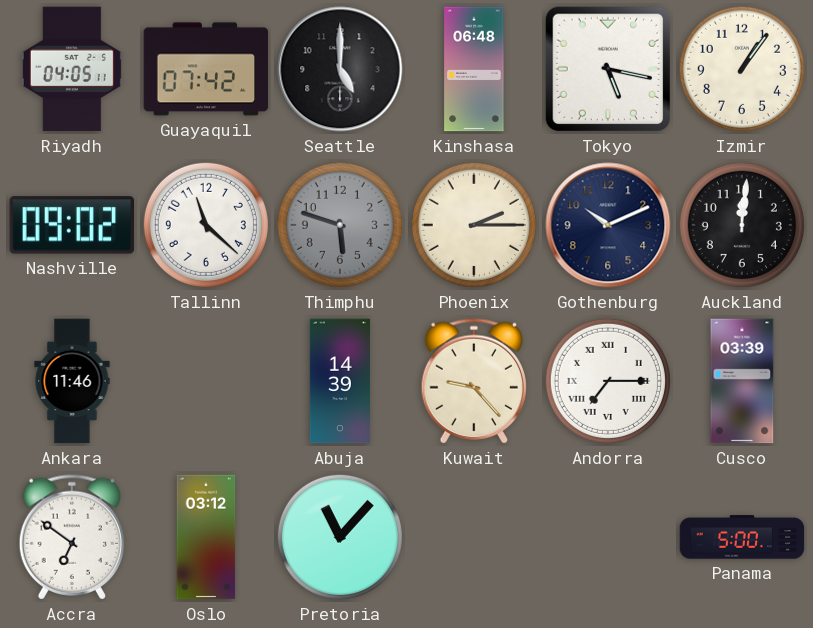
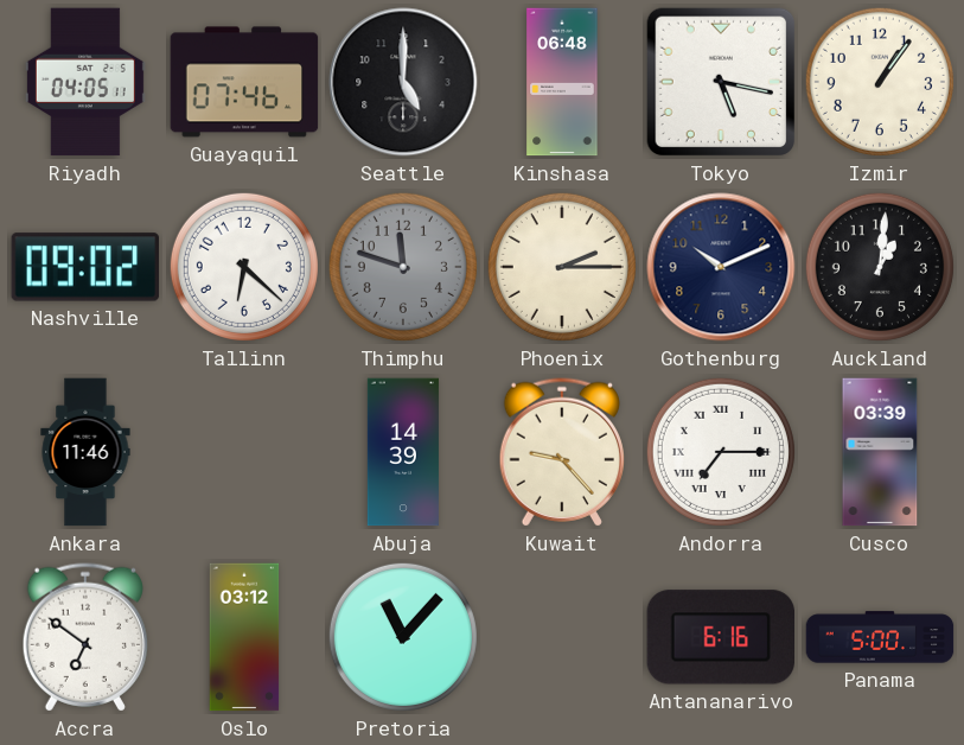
Guayaquil: 07:42 -> 07:46
Tallinn: 11:22 -> 6:22
Thimphu: 5:48 -> 11:48
Auckland: 12:01 -> 1:01
Antananarivo: none -> 6:16
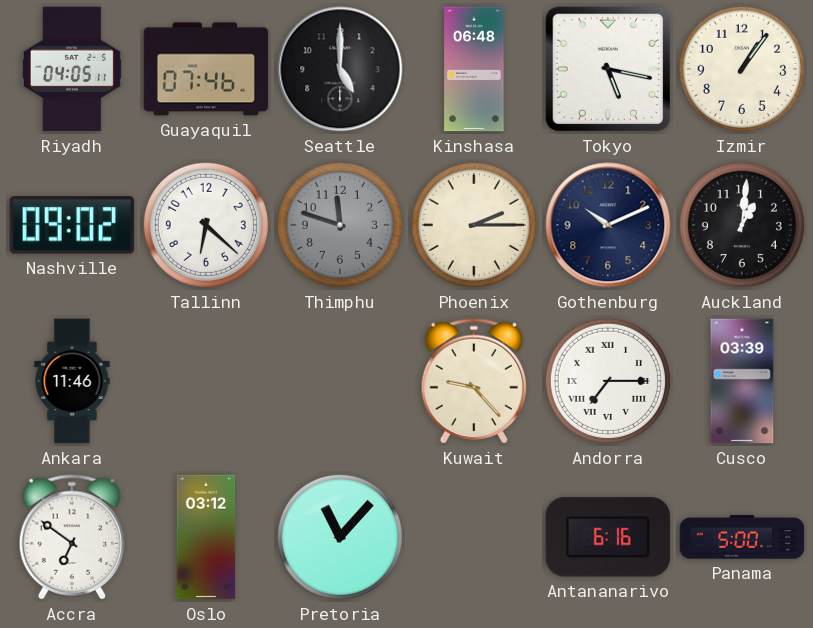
Abuja: 14:39 -> none
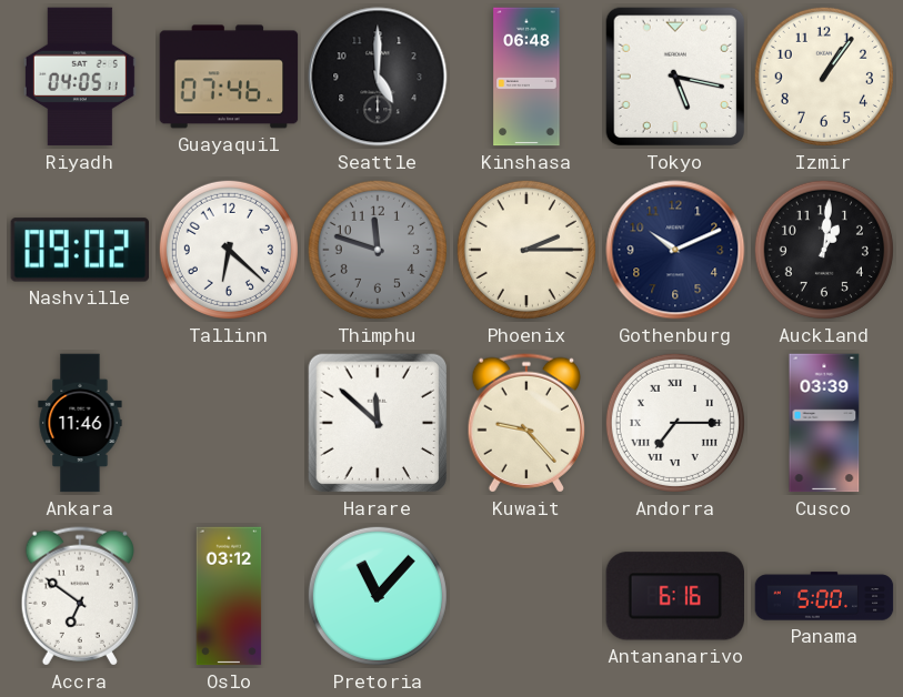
Harare: none -> 11:52
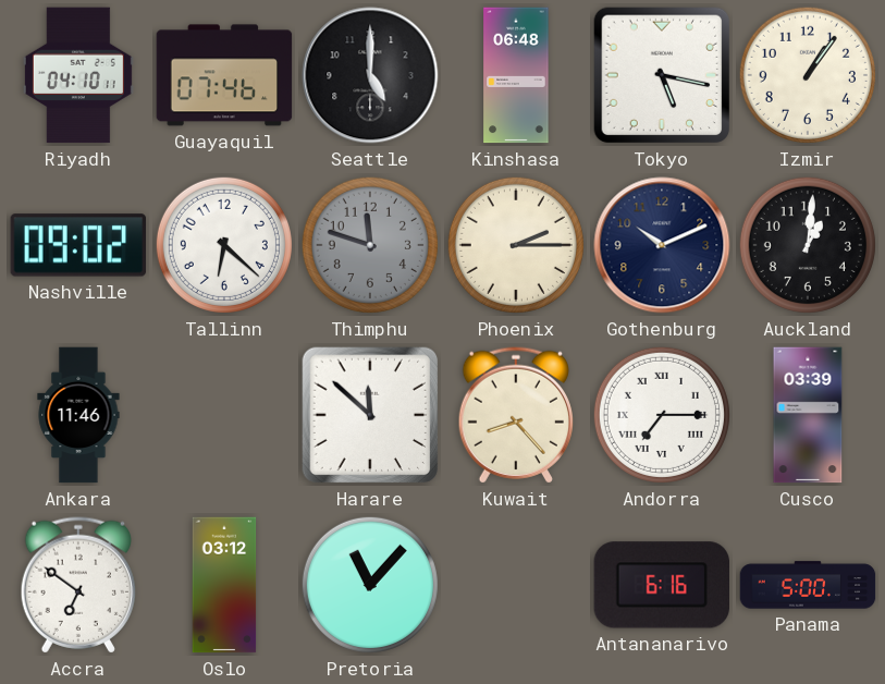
Riyadh: 04:05 -> 04:10
Kuwait: 9:23 -> 8:23
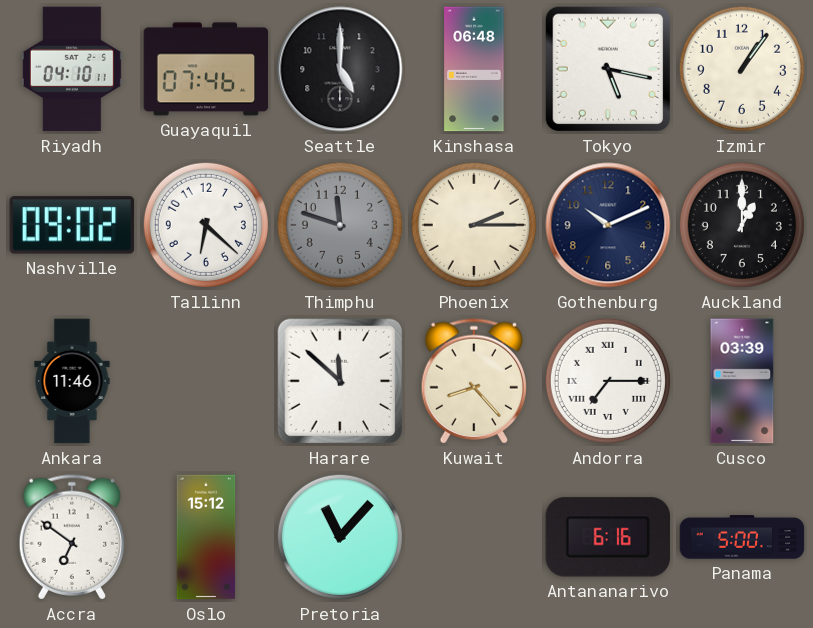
Auckland: 1:01 -> 1:00
Oslo: 03:12 -> 15:12
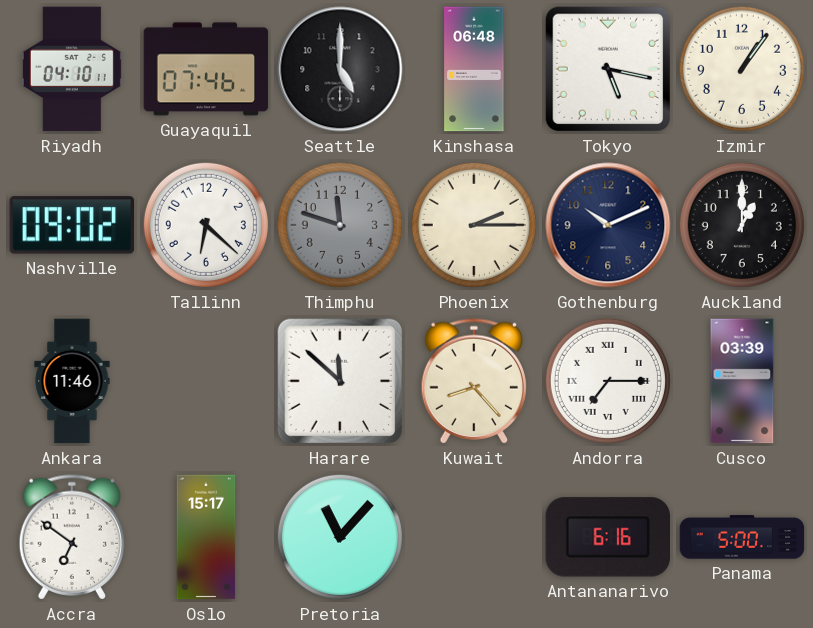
Oslo: 15:12 -> 15:17
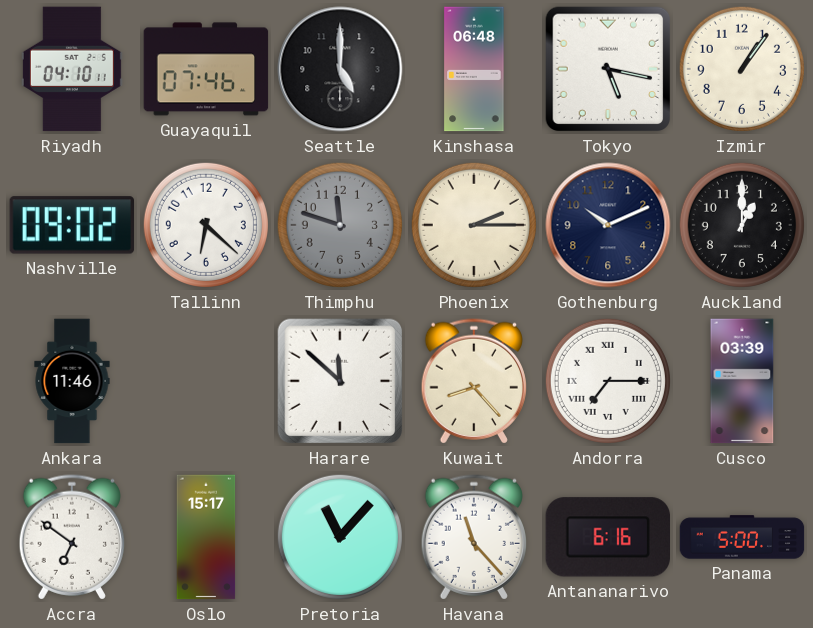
Havana: none -> 11:23
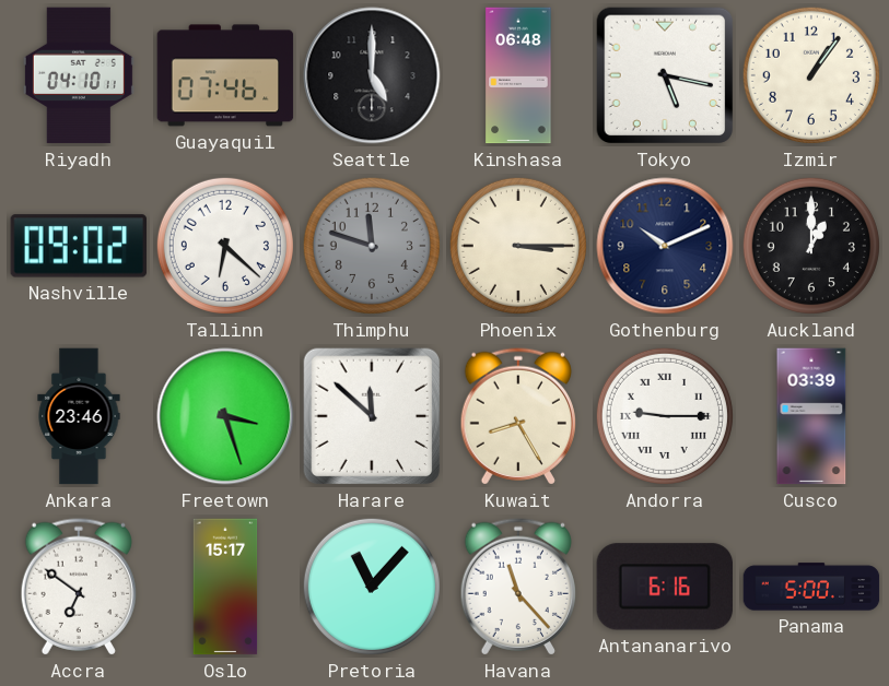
Phoenix: 2:15 -> 3:15
Ankara: 11:46 -> 23:46
Freetown: none -> 3:27
Kuwait: 8:23 -> 8:25
Andorra: 7:15 -> 9:15
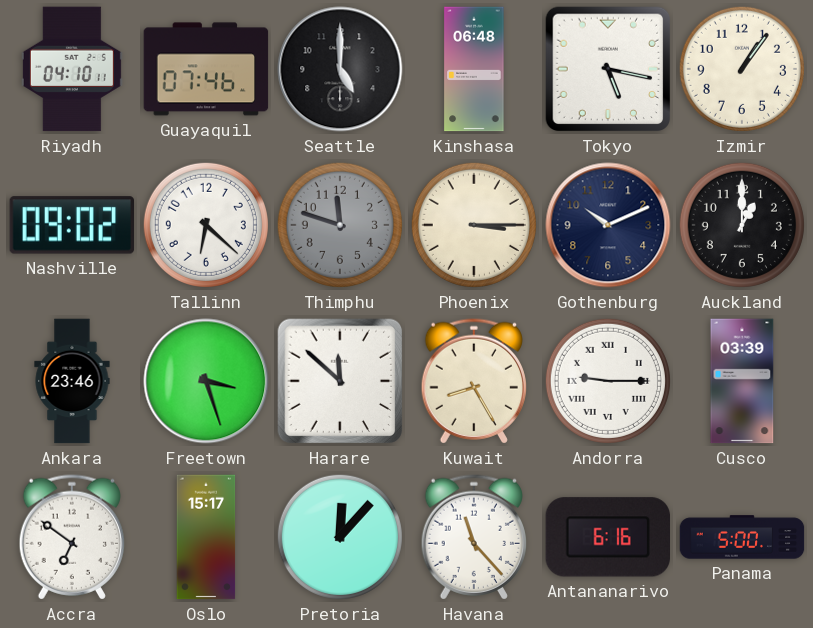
Pretoria: 11:07 -> 12:07
